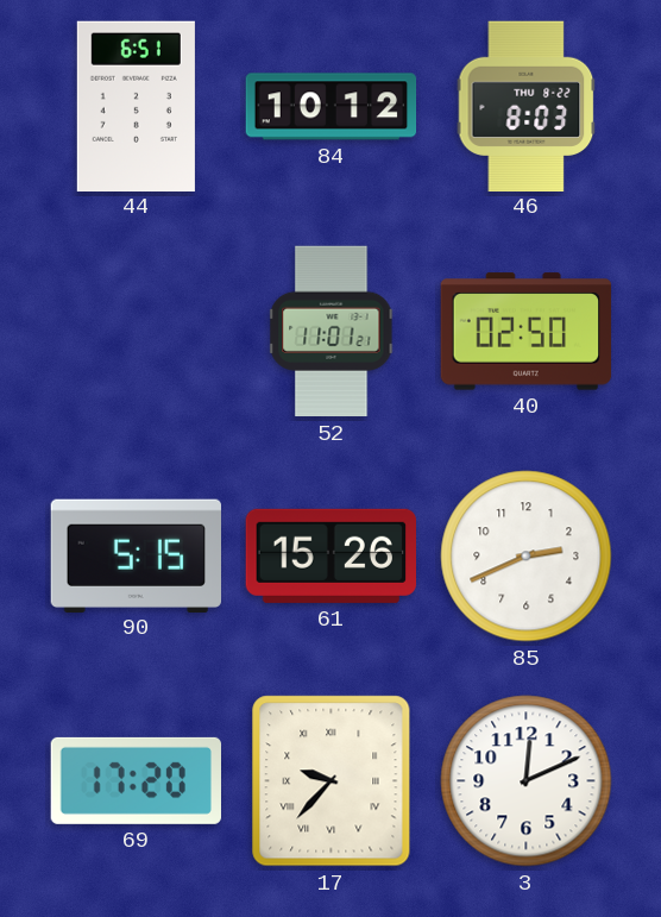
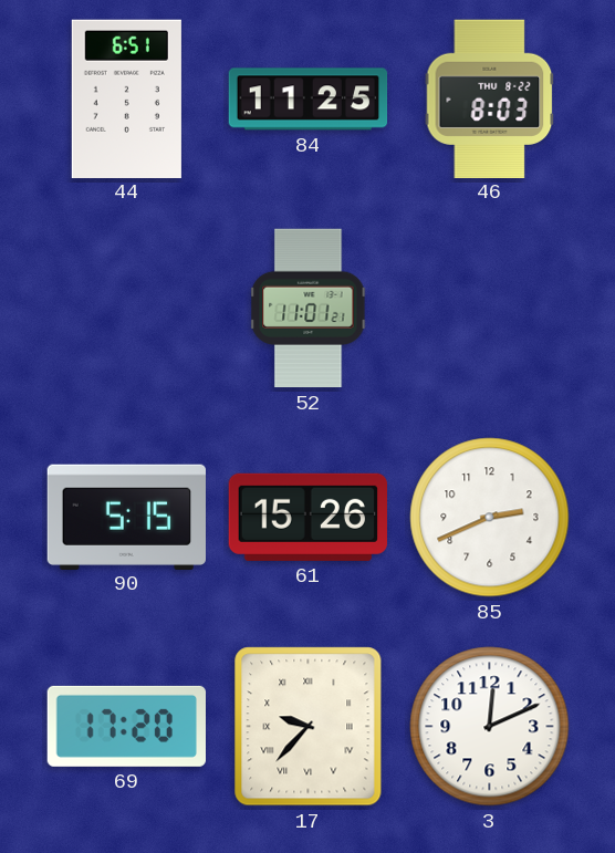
84: 10:12 -> 11:25
40: 02:50 -> none
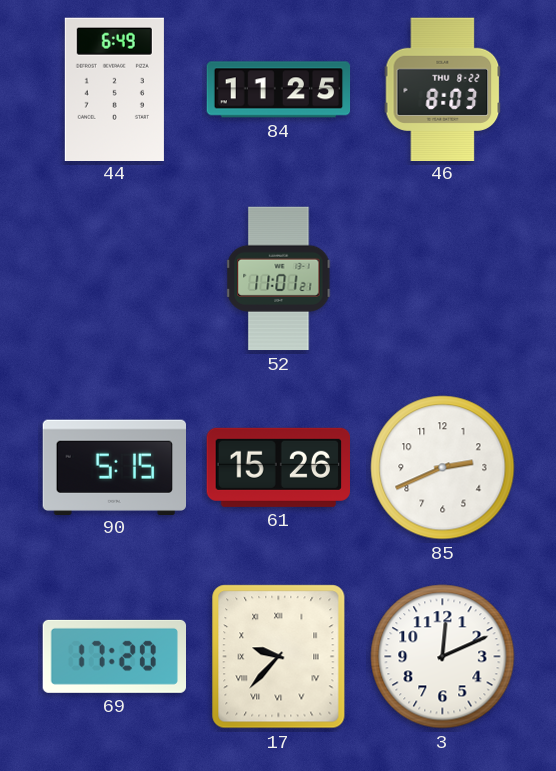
44: 6:51 -> 6:49
